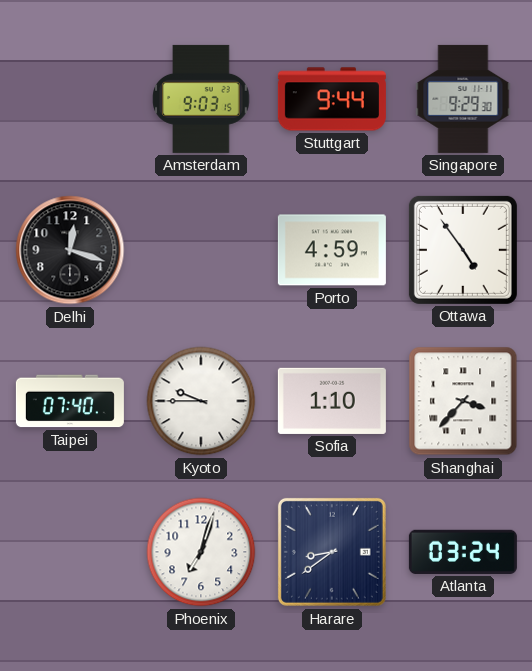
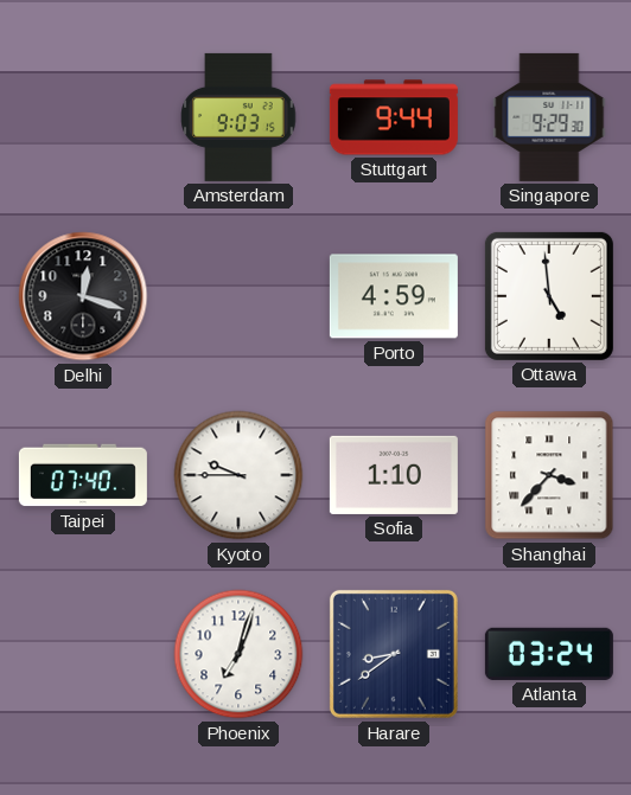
Ottawa: 4:54 -> 4:59
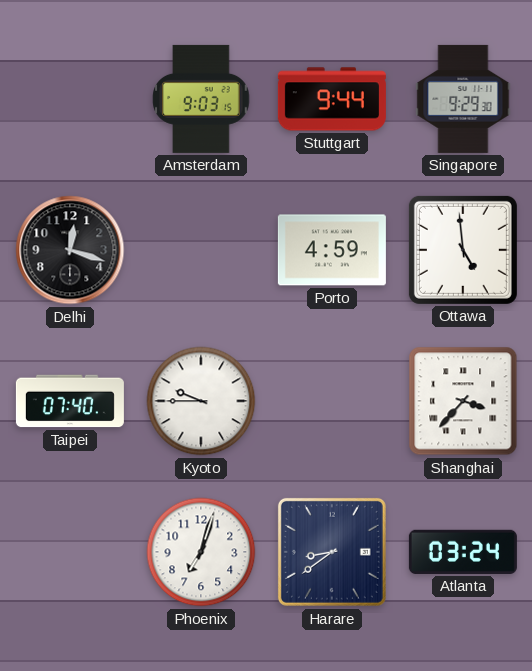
Sofia: 1:10 -> none
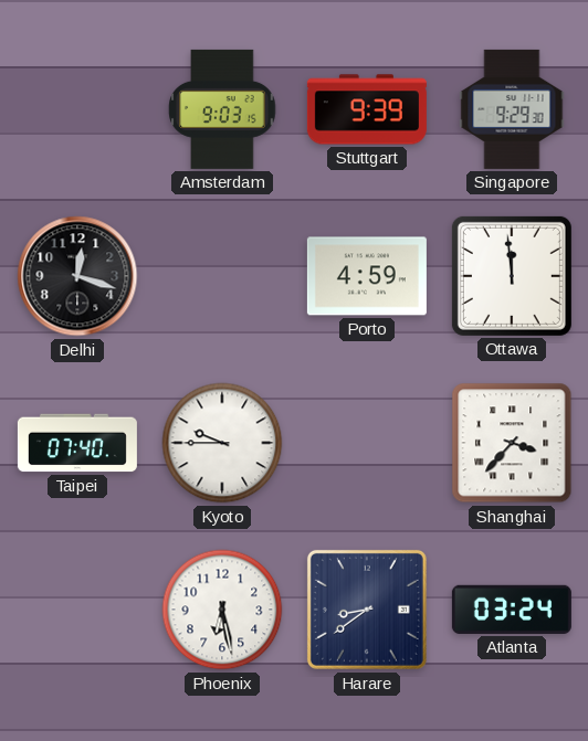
Stuttgart: 9:44 -> 9:39
Ottawa: 4:59 -> 11:59
Phoenix: 7:03 -> 6:28
